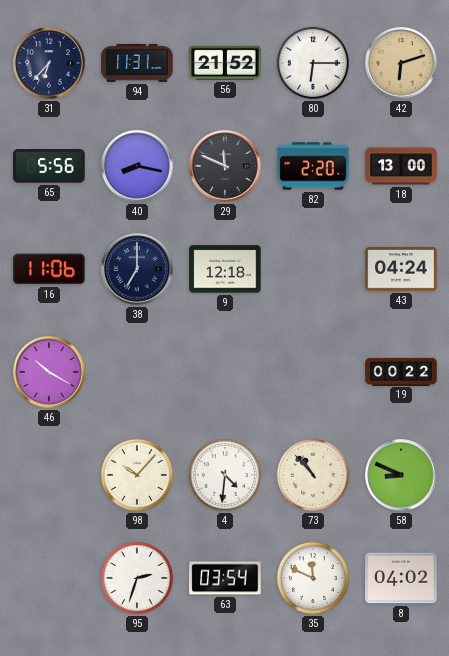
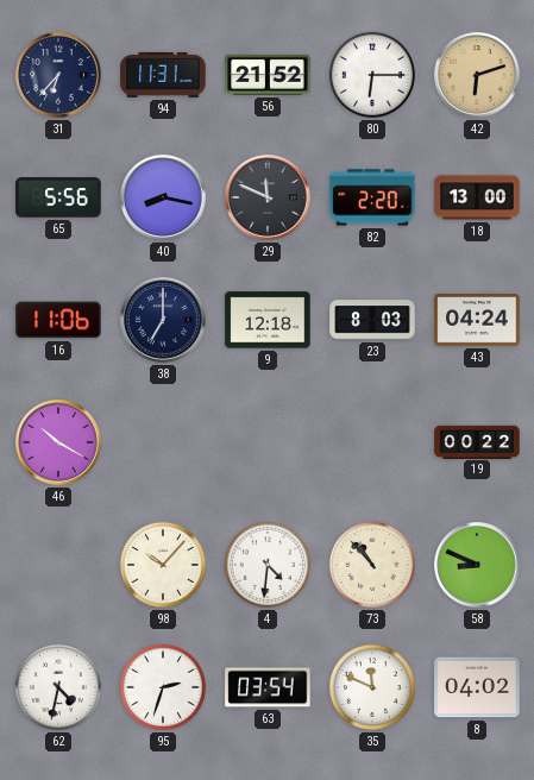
23: none -> 8:03
62: none -> 4:32
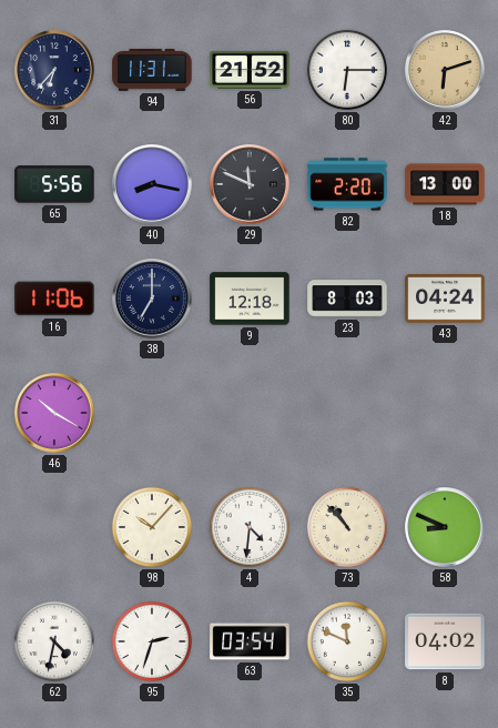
19: 00:22 -> none
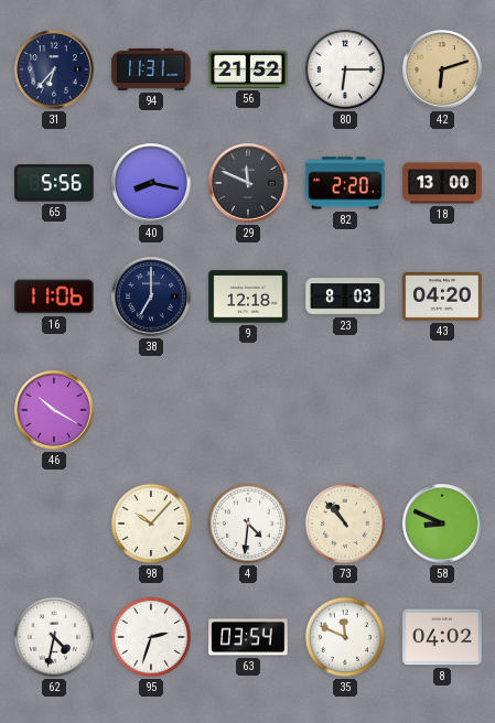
43: 04:24 -> 04:20
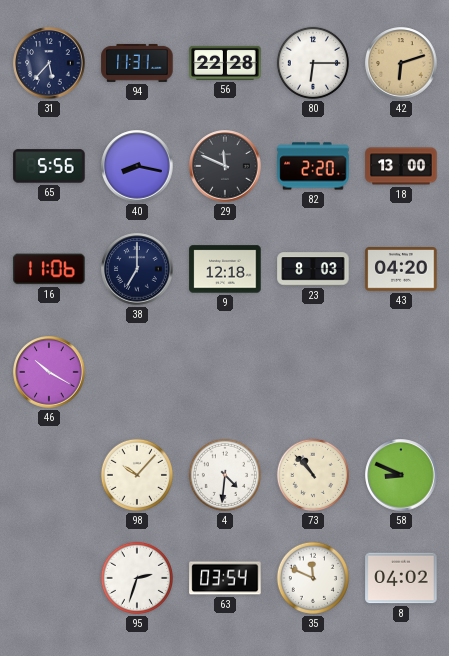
31: 6:37 -> 5:37
56: 21:52 -> 22:28
62: 4:32 -> none
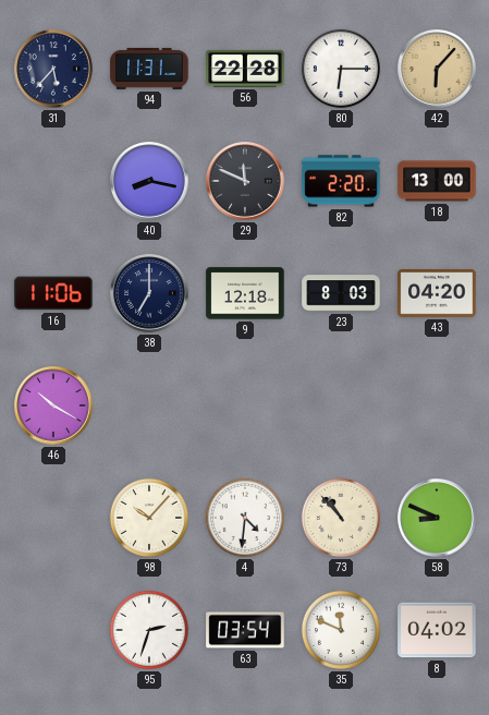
42: 6:12 -> 6:07
65: 5:56 -> none
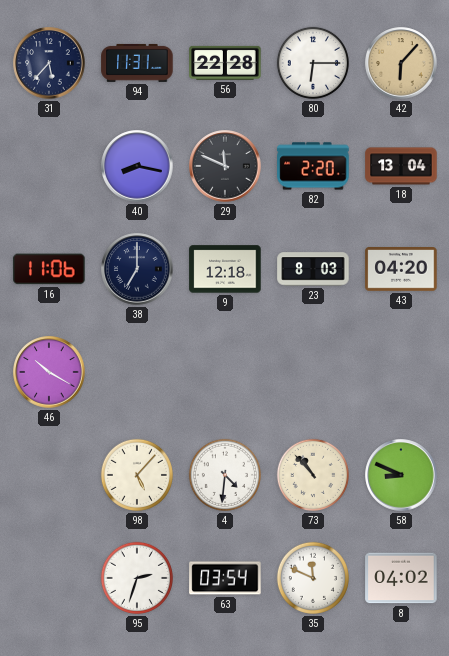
18: 13:00 -> 13:04
98: 10:07 -> 5:07
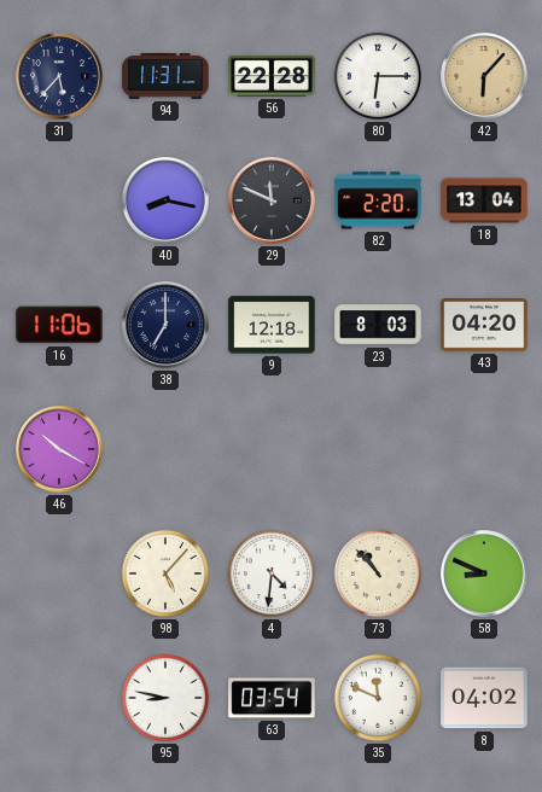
95: 2:33 -> 8:47
